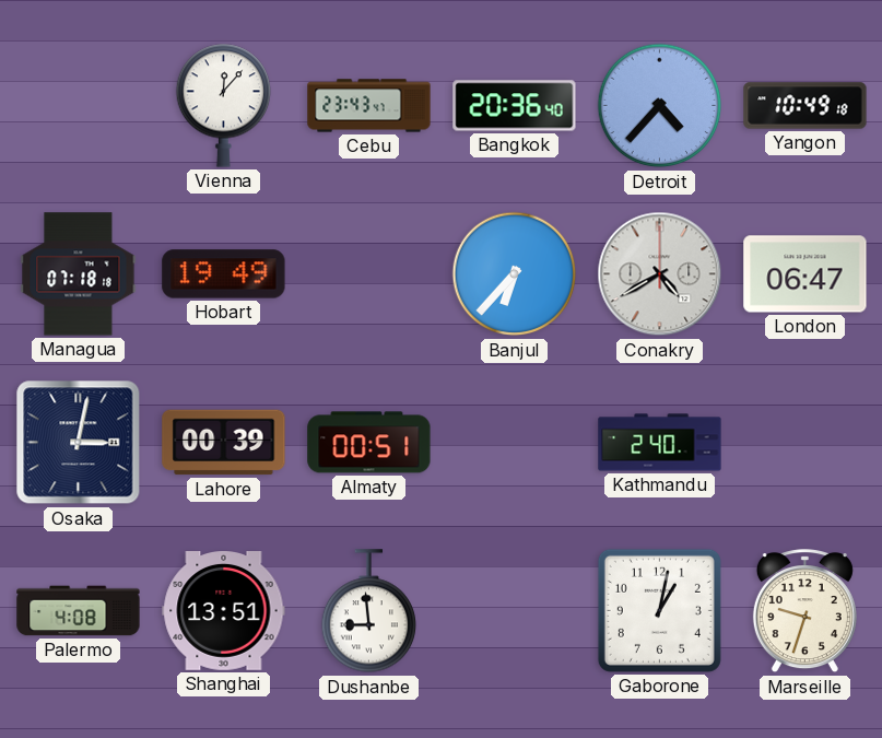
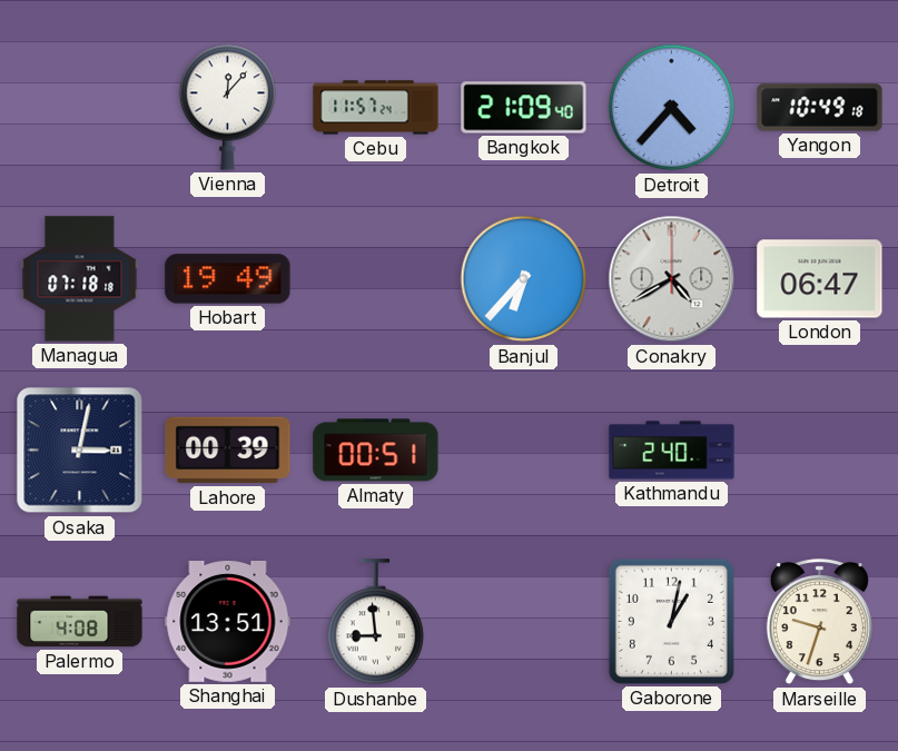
Cebu: 23:43 -> 11:57
Bangkok: 20:36 -> 21:09
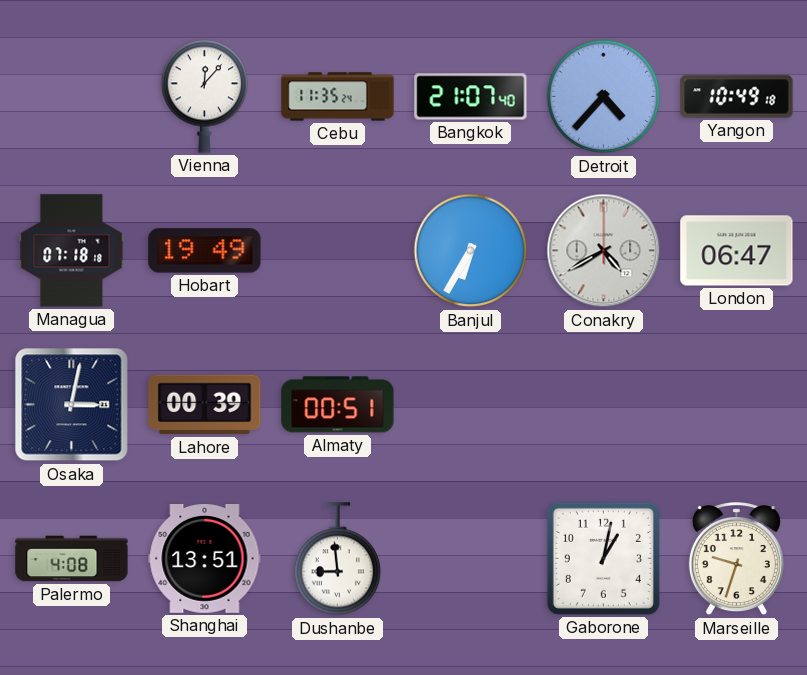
Cebu: 11:57 -> 11:35
Bangkok: 21:09 -> 21:07
Banjul: 6:37 -> 6:35
Kathmandu: 2:40 -> none
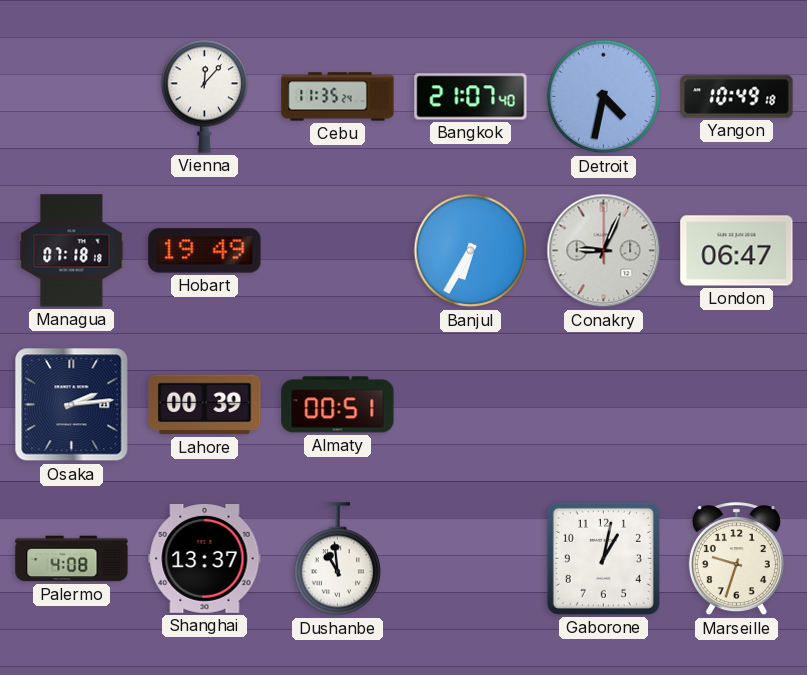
Detroit: 4:37 -> 4:32
Conakry: 4:40 -> 9:04
Osaka: 3:02 -> 2:14
Shanghai: 13:51 -> 13:37
Dushanbe: 8:59 -> 10:59
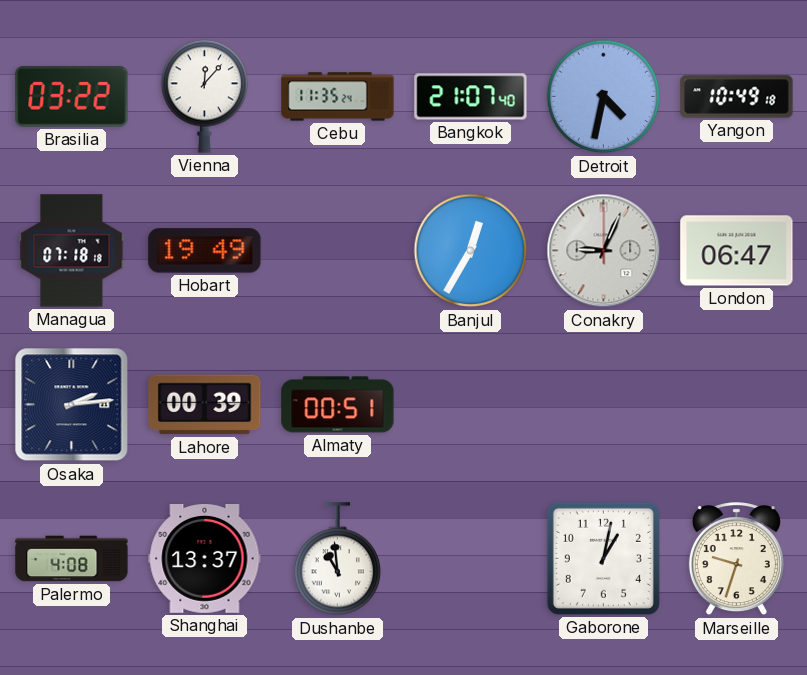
Brasilia: none -> 03:22
Banjul: 6:35 -> 12:35
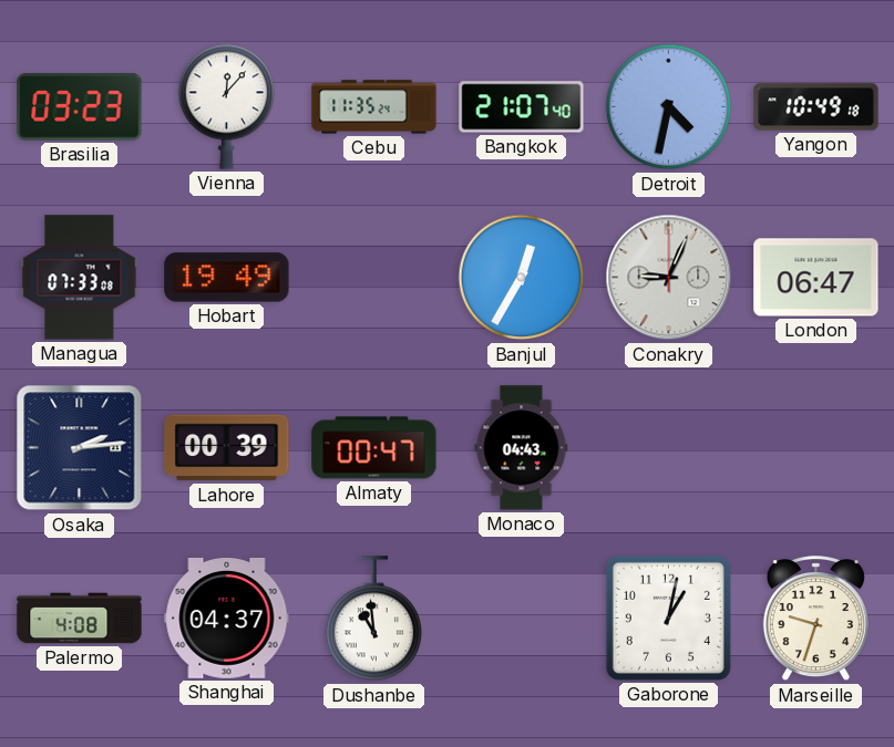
Brasilia: 03:22 -> 03:23
Managua: 07:18 -> 07:33
Almaty: 00:51 -> 00:47
Monaco: none -> 04:43
Shanghai: 13:37 -> 04:37
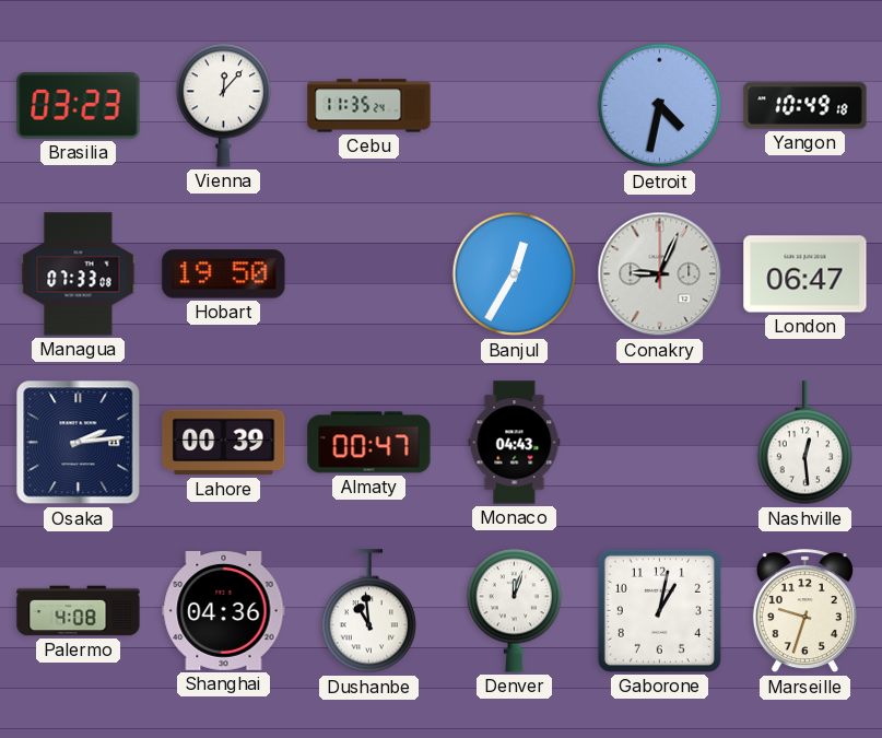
Bangkok: 21:07 -> none
Hobart: 19:49 -> 19:50
Nashville: none -> 12:29
Shanghai: 04:37 -> 04:36
Denver: none -> 12:03
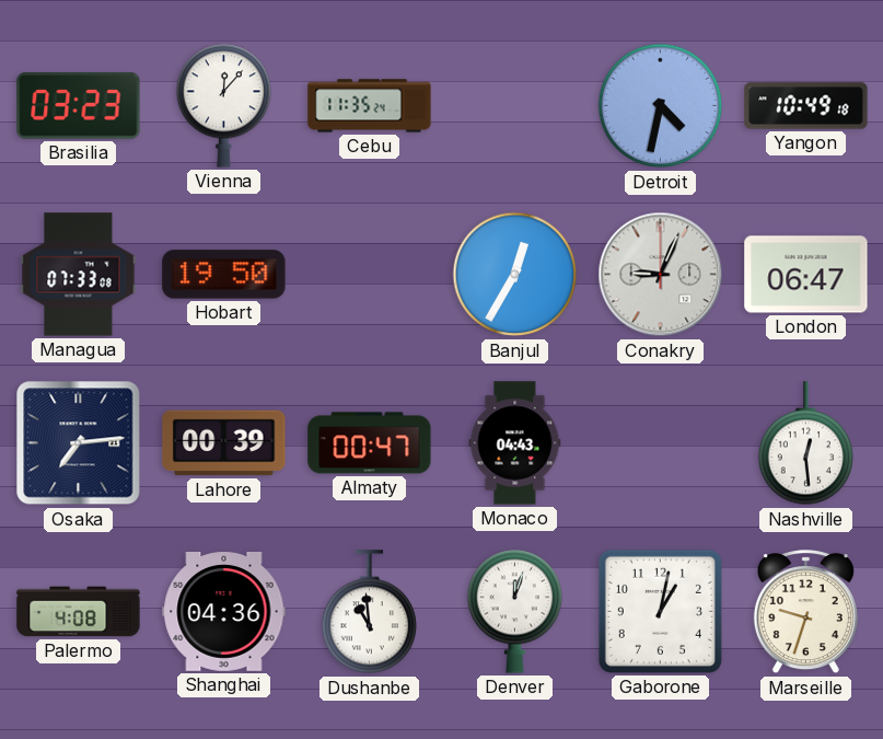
Osaka: 2:14 -> 7:14
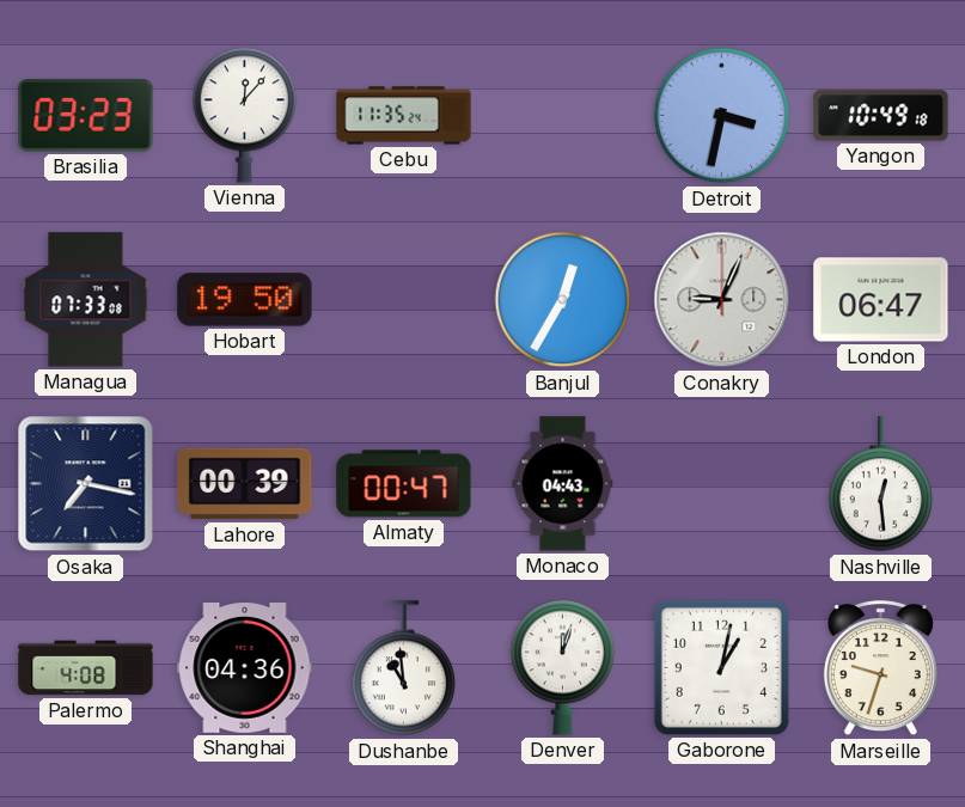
Detroit: 4:32 -> 3:32
Osaka: 7:14 -> 7:17
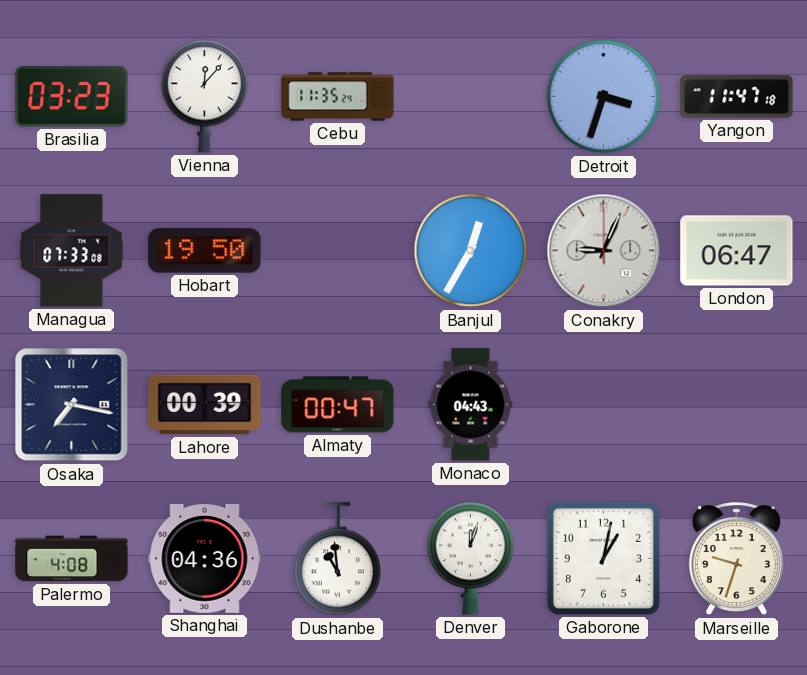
Detroit: 3:32 -> 3:33
Yangon: 10:49 -> 11:47
Nashville: 12:29 -> none
